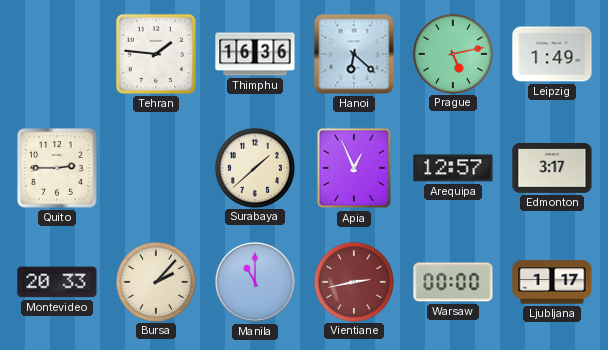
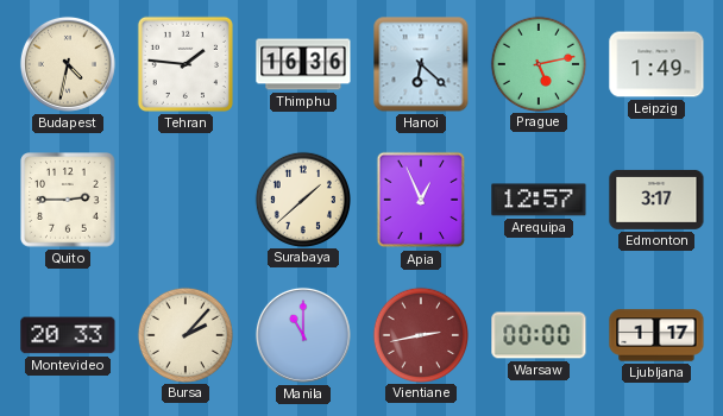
Budapest: none -> 4:32
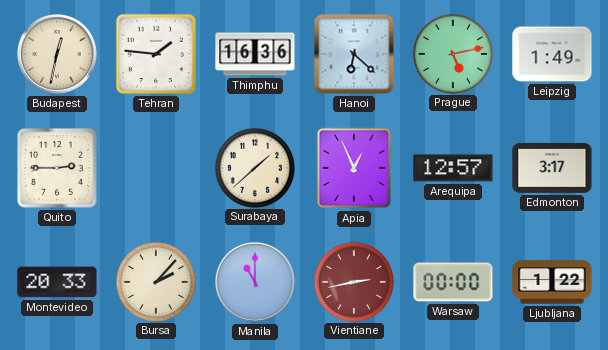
Budapest: 4:32 -> 12:32
Ljubljana: 1:17 -> 1:22
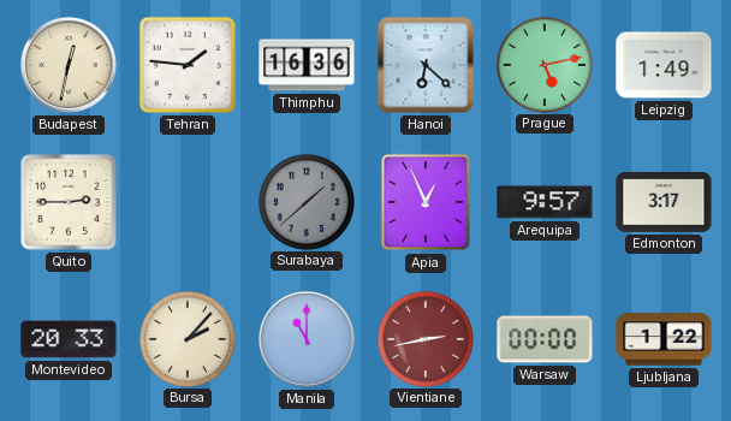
Surabaya dial: cream -> grey
Arequipa: 12:57 -> 9:57
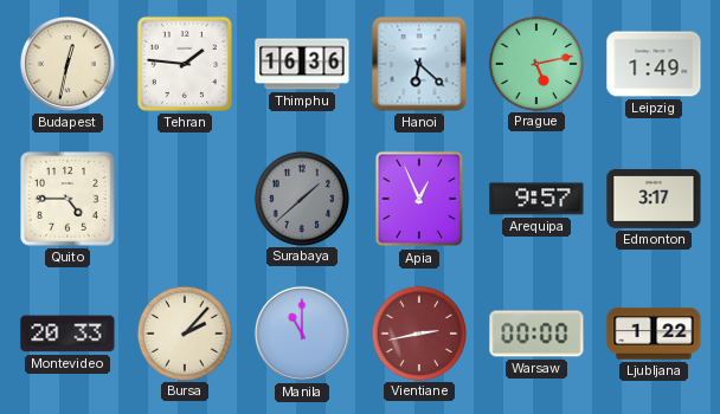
Quito: 2:45 -> 4:45
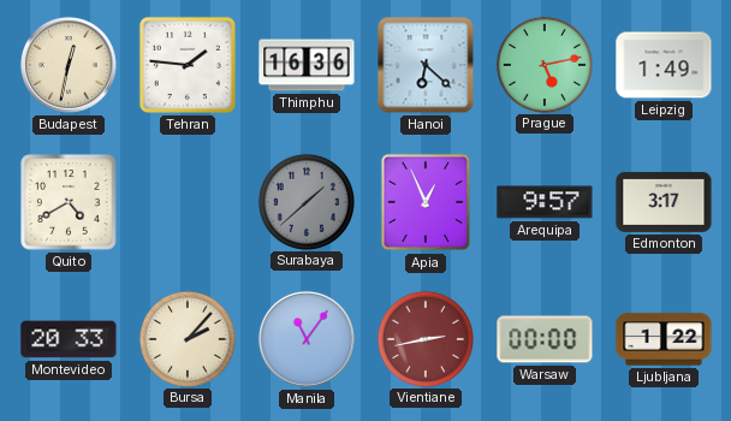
Quito: 4:45 -> 4:40
Manila: 11:00 -> 11:06
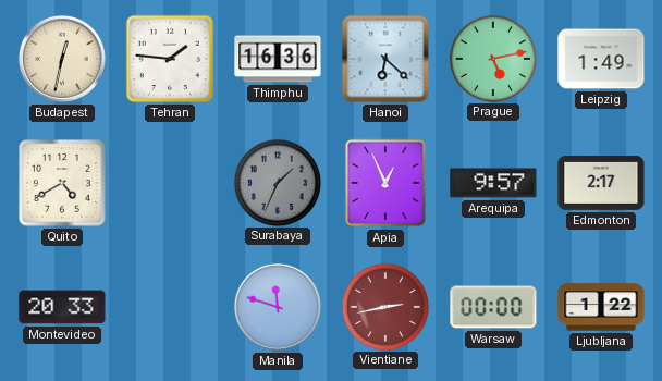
Surabaya: 1:38 -> 1:34
Edmonton: 3:17 -> 2:17
Bursa: 2:07 -> none
Manila: 11:06 -> 11:48
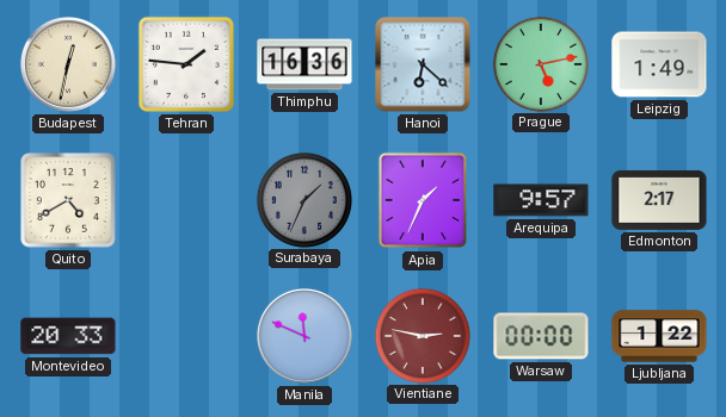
Apia: 12:56 -> 1:34
Manila: 11:48 -> 11:49
Vientiane: 2:43 -> 2:47
